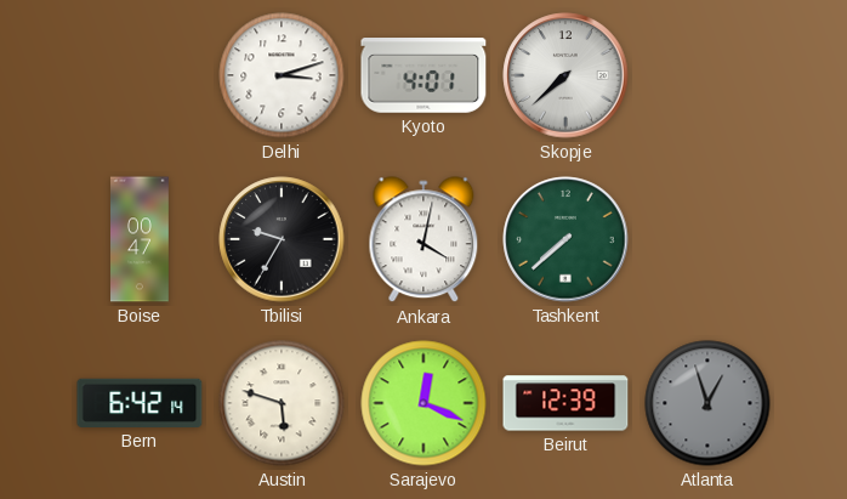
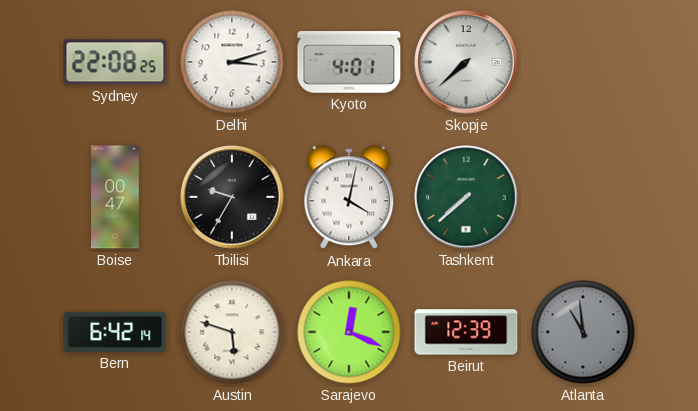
Sydney: none -> 22:08
Atlanta: 12:57 -> 10:59
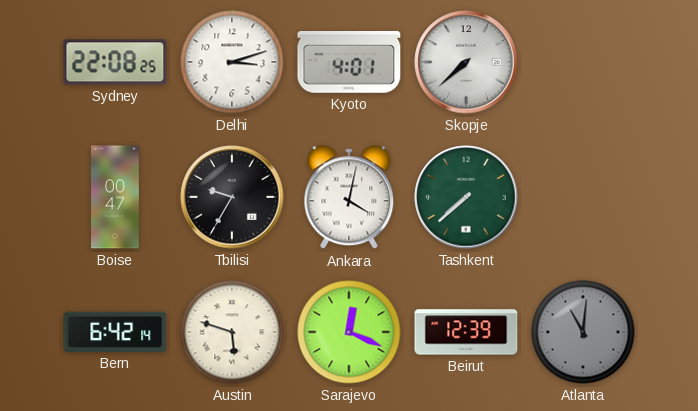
Atlanta: 10:59 -> 11:01
